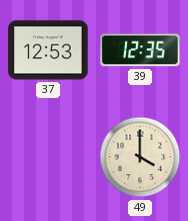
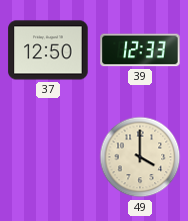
37: 12:53 -> 12:50
39: 12:35 -> 12:33
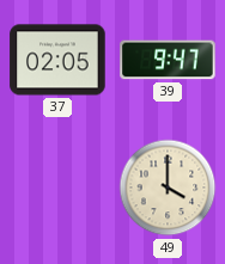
37: 12:50 -> 02:05
39: 12:33 -> 9:47
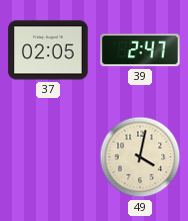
39: 9:47 -> 2:47
49: 4:00 -> 4:02
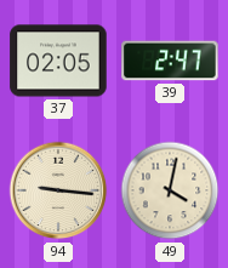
94: none -> 9:16
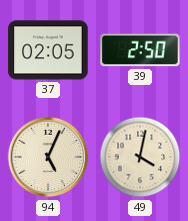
39: 2:47 -> 2:50
94: 9:16 -> 5:04
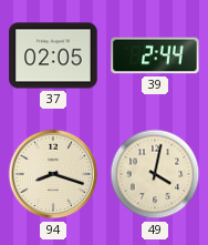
39: 2:50 -> 2:44
94: 5:04 -> 8:18
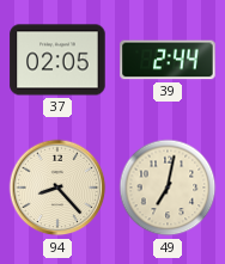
94: 8:18 -> 8:23
49: 4:02 -> 7:02
